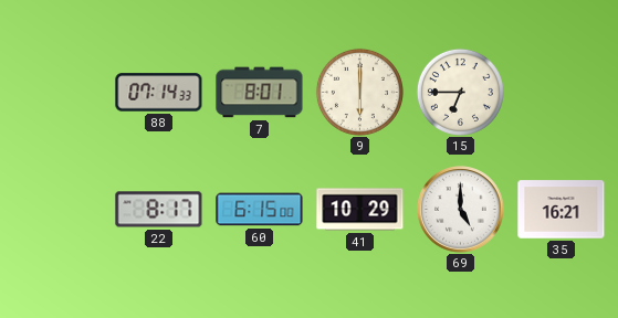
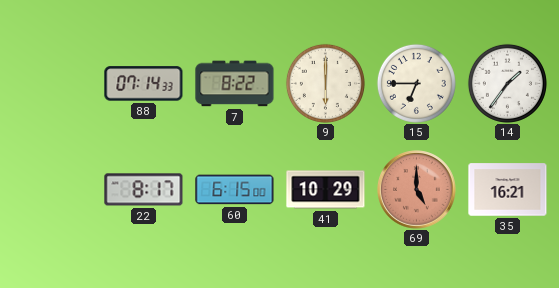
7: 8:01 -> 8:22
14: none -> 1:36
69 dial: white -> salmon
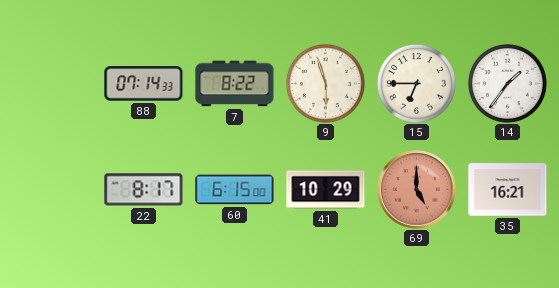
9: 6:00 -> 5:57
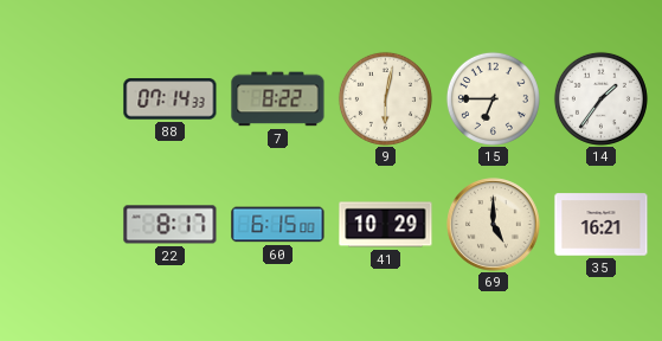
9: 5:57 -> 6:02
69 dial: salmon -> cream
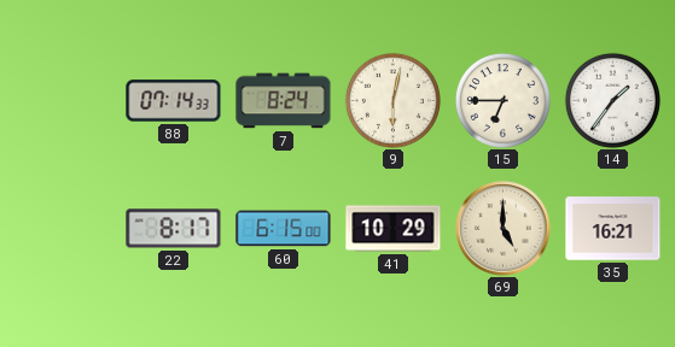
7: 8:22 -> 8:24
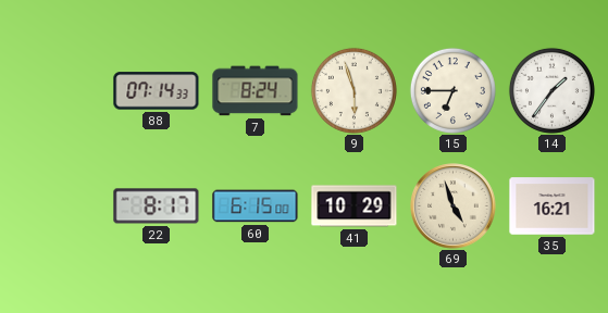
9: 6:02 -> 5:57
69: 5:00 -> 4:57
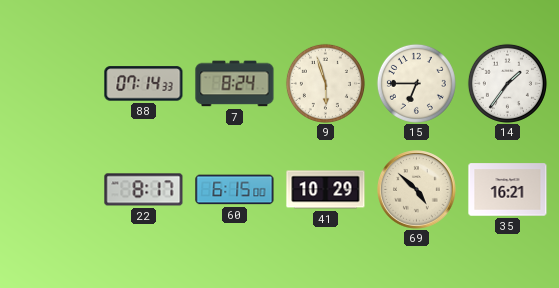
69: 4:57 -> 4:52
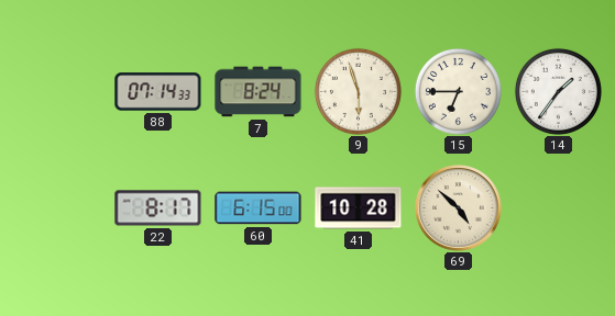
41: 10:29 -> 10:28
35: 16:21 -> none
